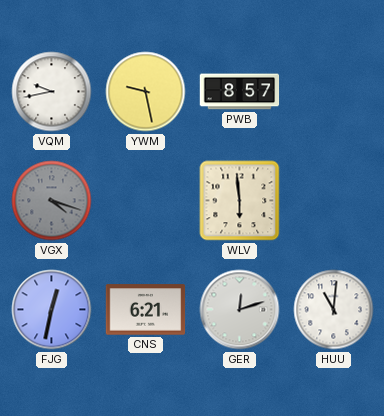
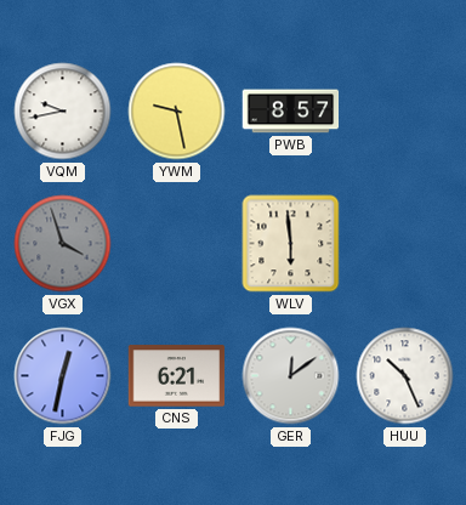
VGX: 4:18 -> 3:57
GER: 12:12 -> 12:09
HUU: 11:01 -> 10:26
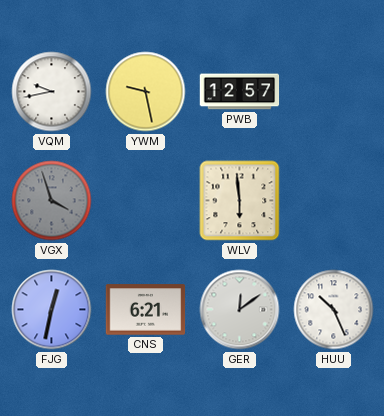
PWB: 8:57 -> 12:57
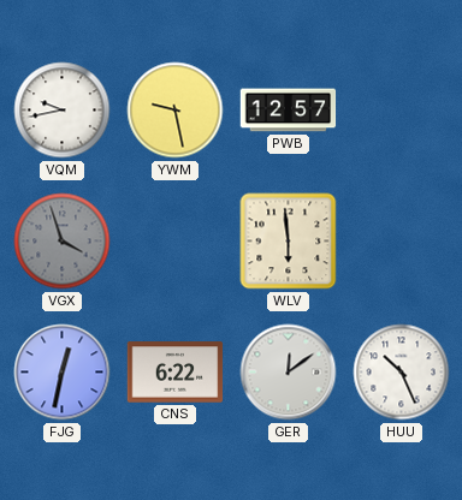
CNS: 6:21 -> 6:22
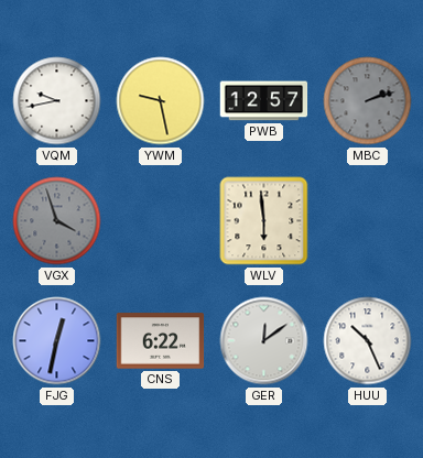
MBC: none -> 2:12
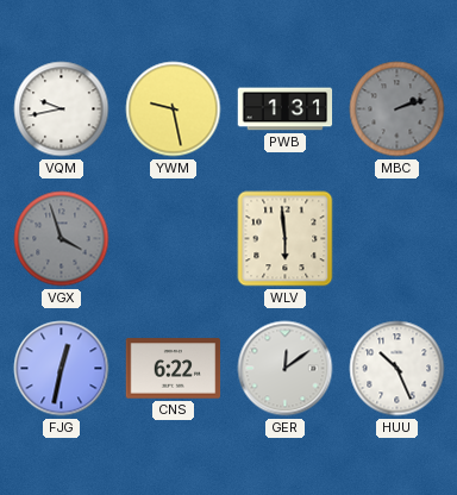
PWB: 12:57 -> 1:31
